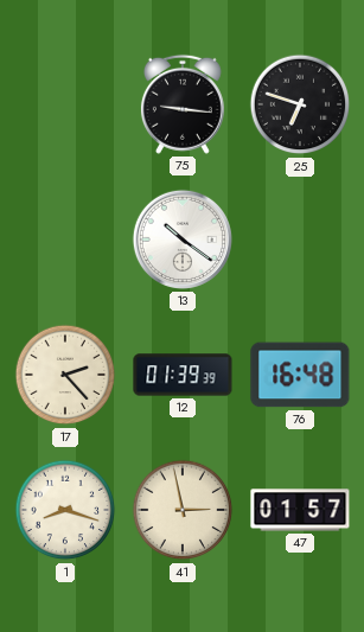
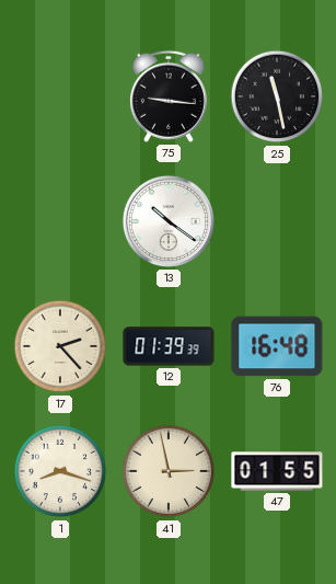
25: 6:48 -> 11:28
47: 01:57 -> 01:55
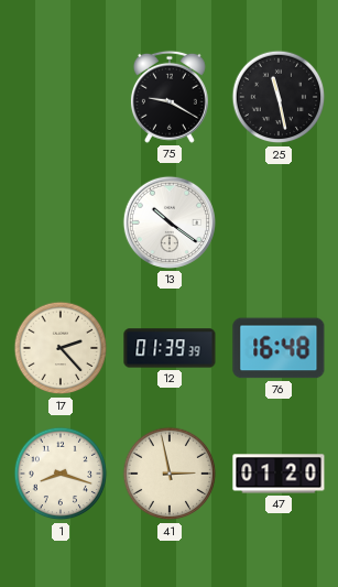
75: 9:16 -> 9:20
47: 01:55 -> 01:20
